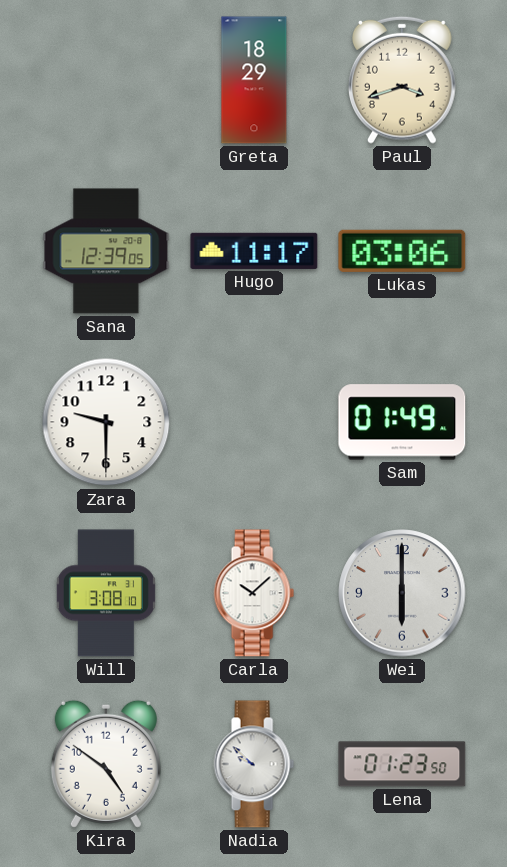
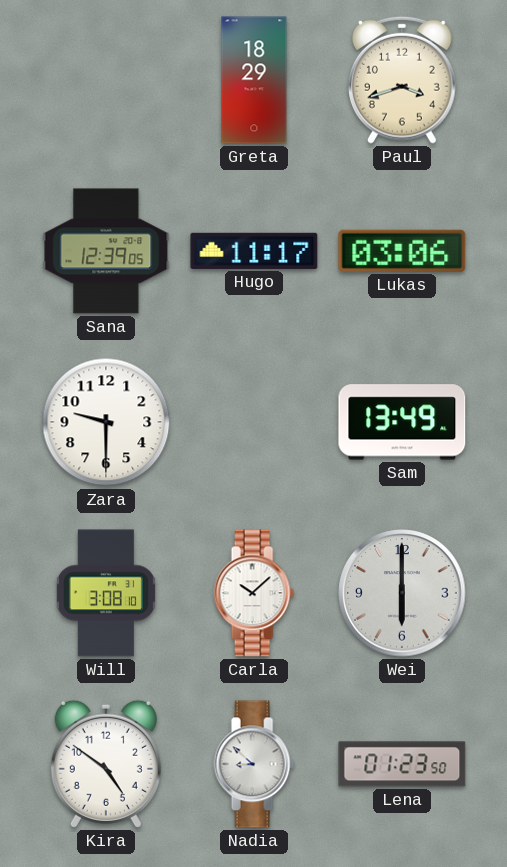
Sam: 01:49 -> 13:49
Nadia: 9:52 -> 8:52
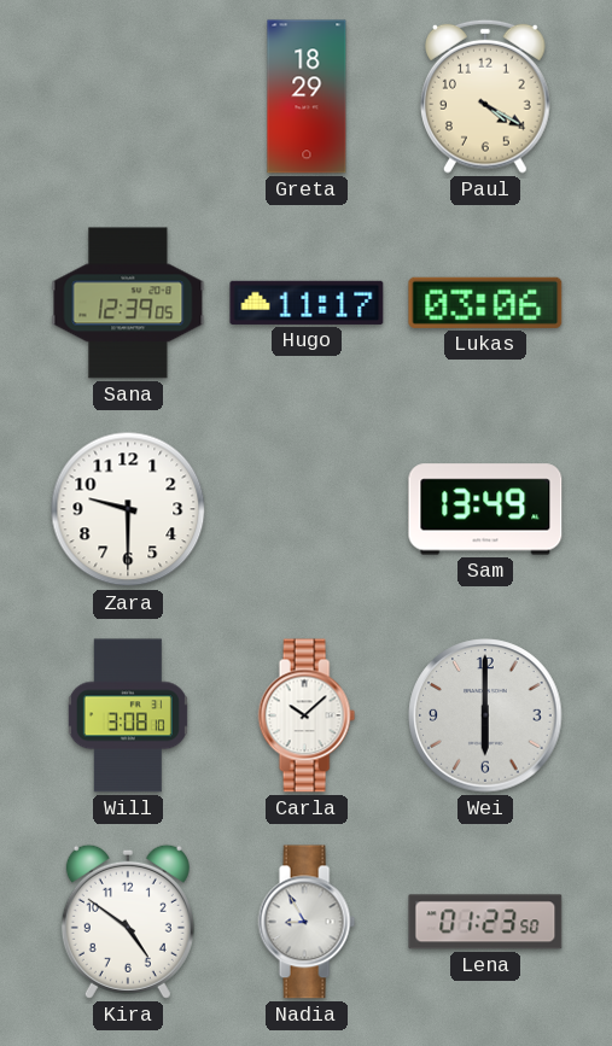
Paul: 3:42 -> 4:20
Nadia: 8:52 -> 8:55
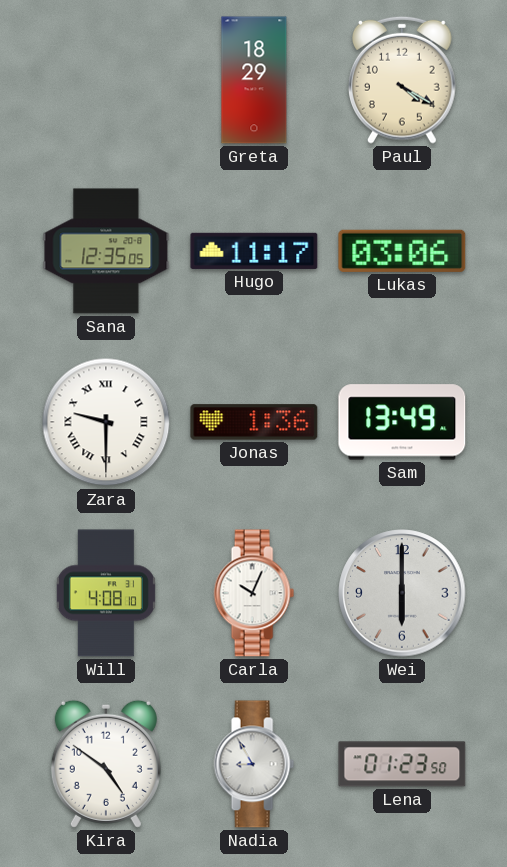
Sana: 12:39 -> 12:35
Zara numerals: Arabic -> Roman
Jonas: none -> 1:36
Will: 3:08 -> 4:08
Carla: 10:08 -> 10:04
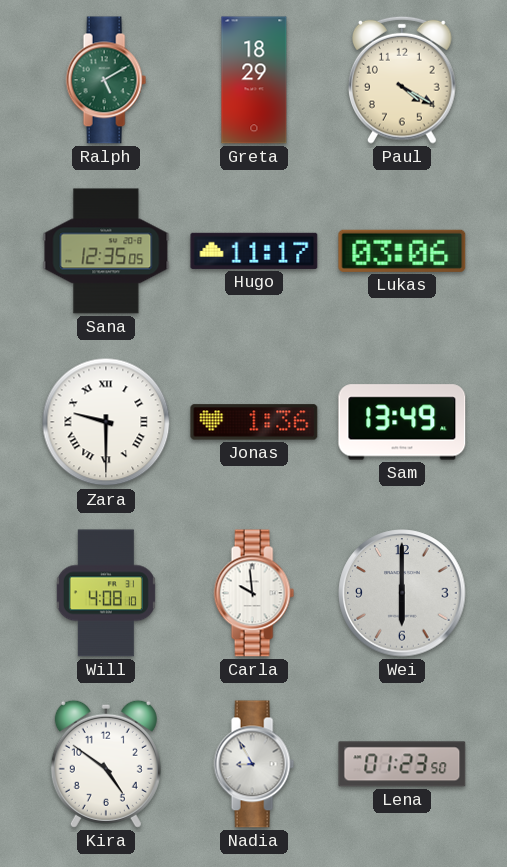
Ralph: none -> 5:10
Carla: 10:04 -> 9:59
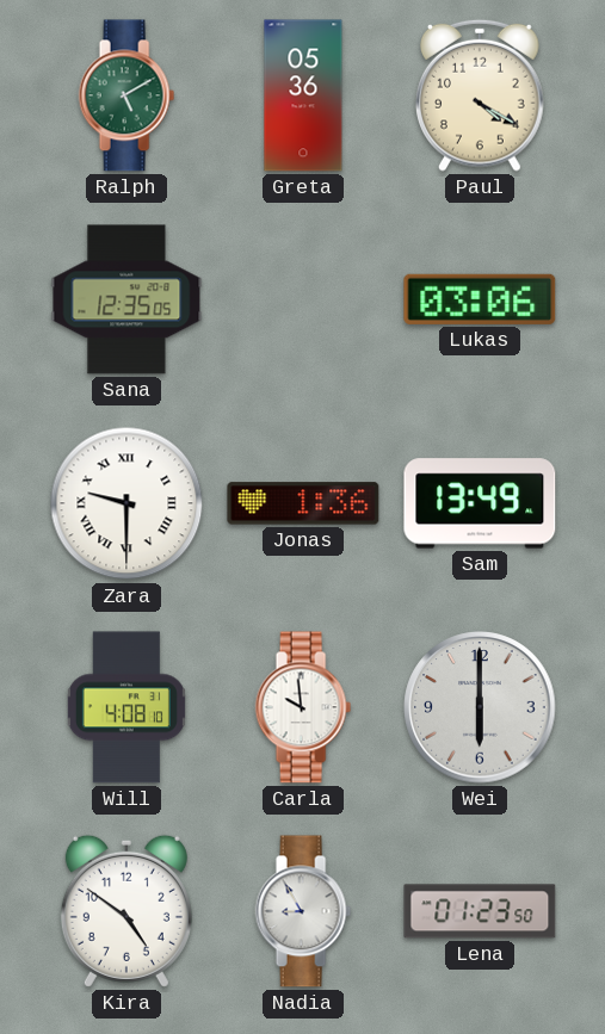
Greta: 18:29 -> 05:36
Hugo: 11:17 -> none
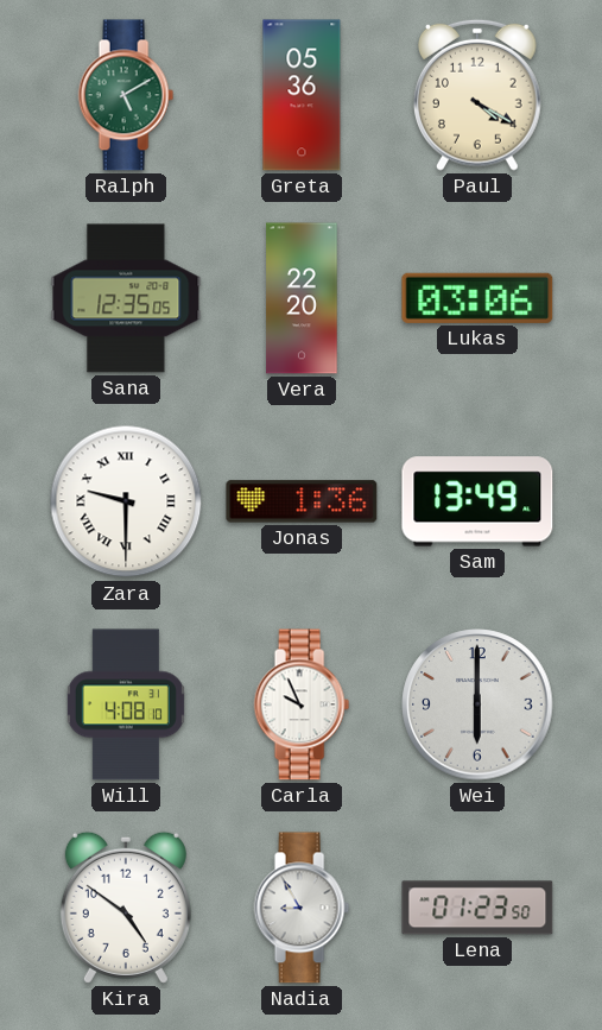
Vera: none -> 22:20
Carla: 9:59 -> 9:56
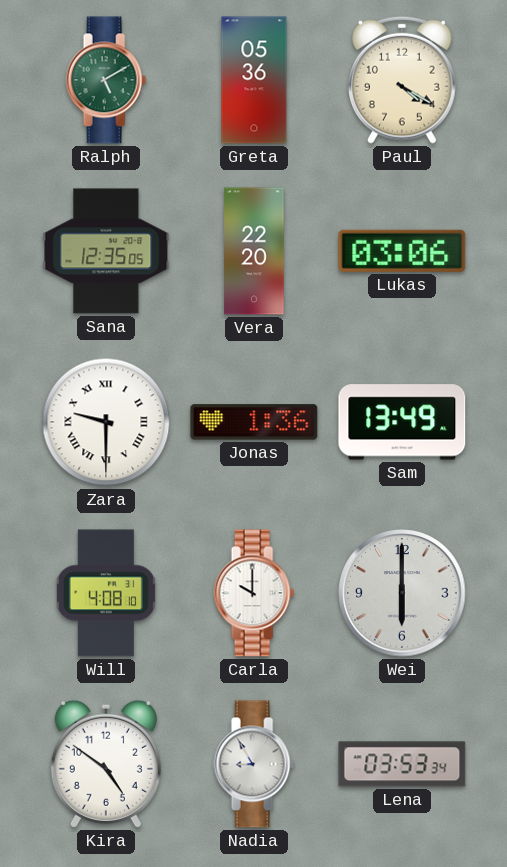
Carla: 9:56 -> 10:00
Lena: 01:23 -> 03:53
